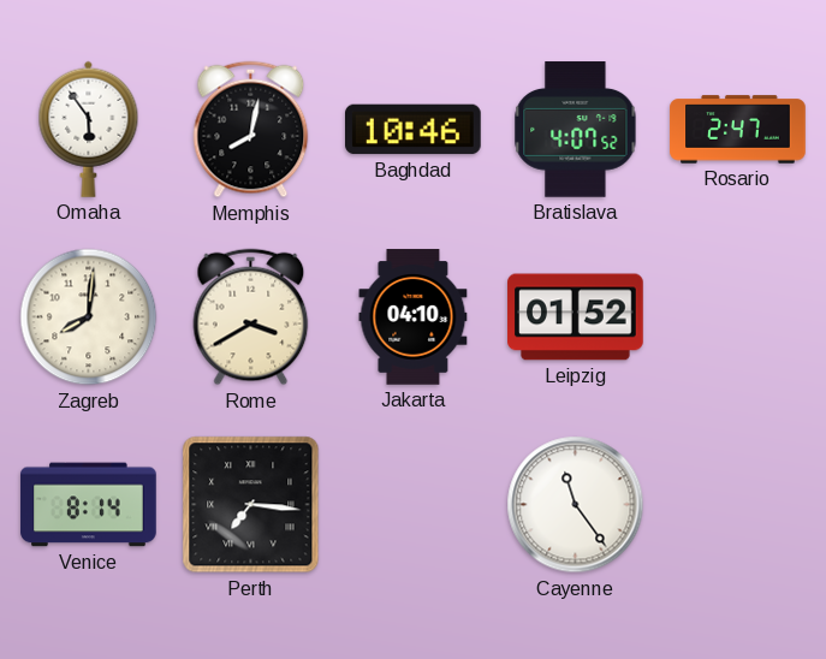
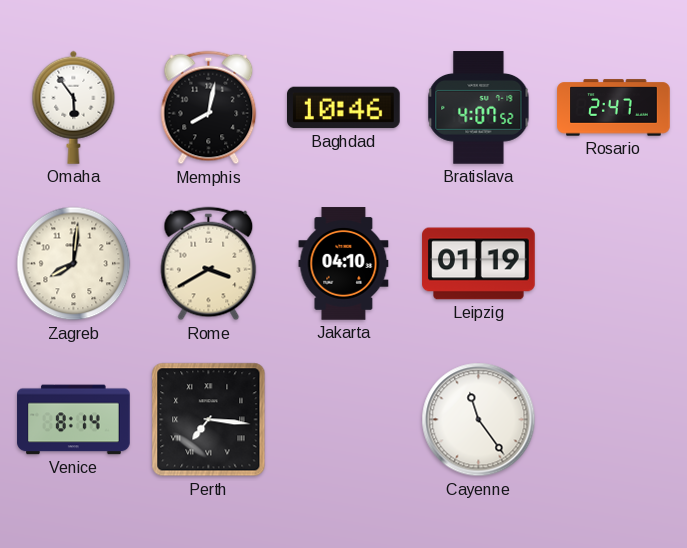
Leipzig: 01:52 -> 01:19
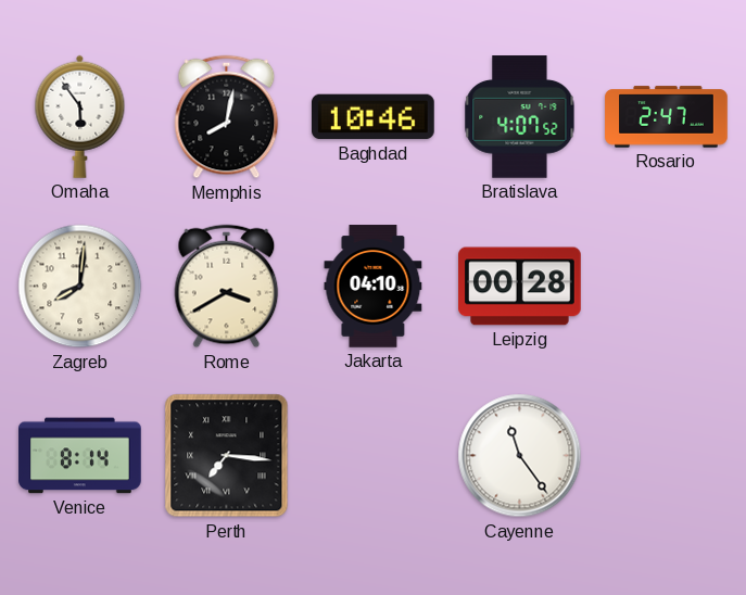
Leipzig: 01:19 -> 00:28
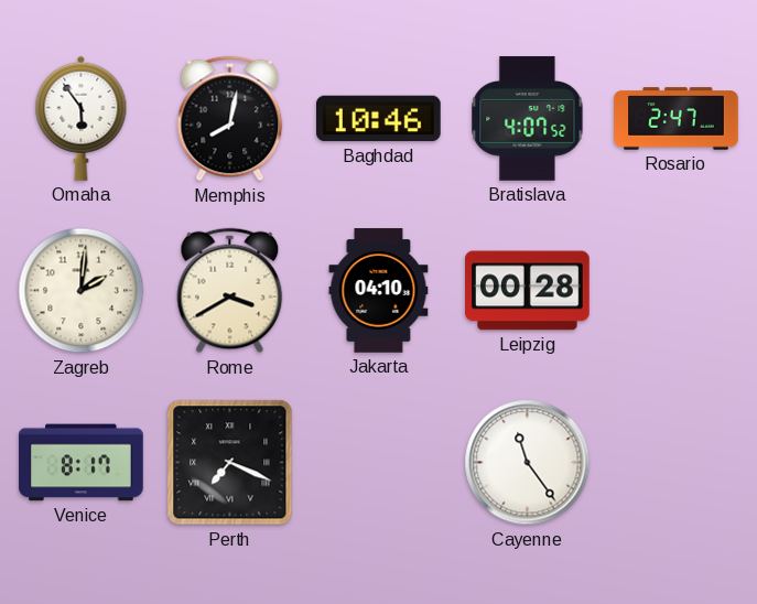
Zagreb: 8:01 -> 2:01
Venice: 8:14 -> 8:17
Perth: 7:16 -> 7:19
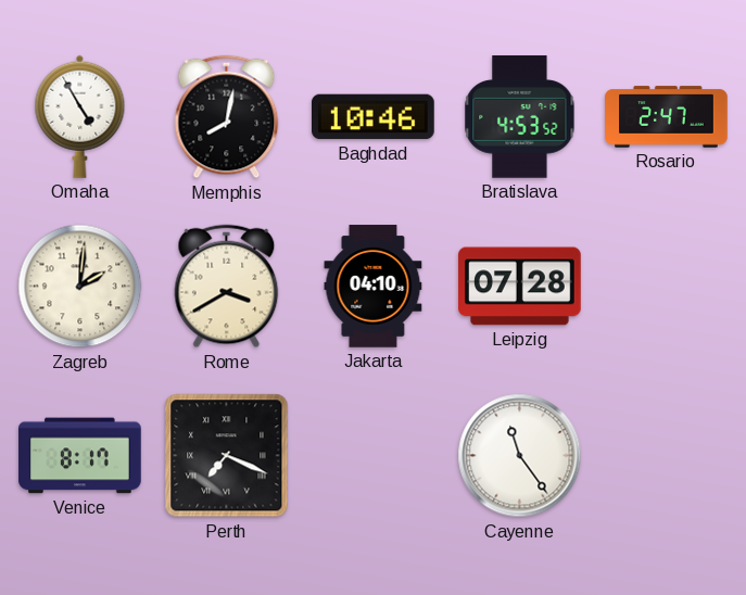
Omaha: 5:54 -> 4:55
Bratislava: 4:07 -> 4:53
Leipzig: 00:28 -> 07:28
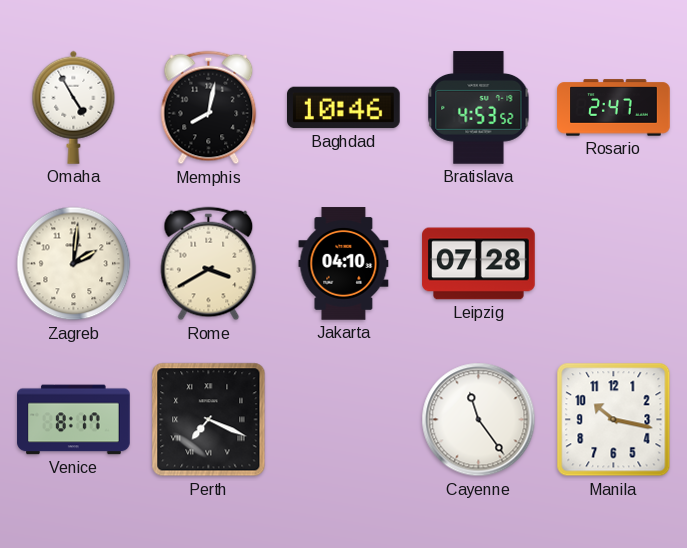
Manila: none -> 10:17
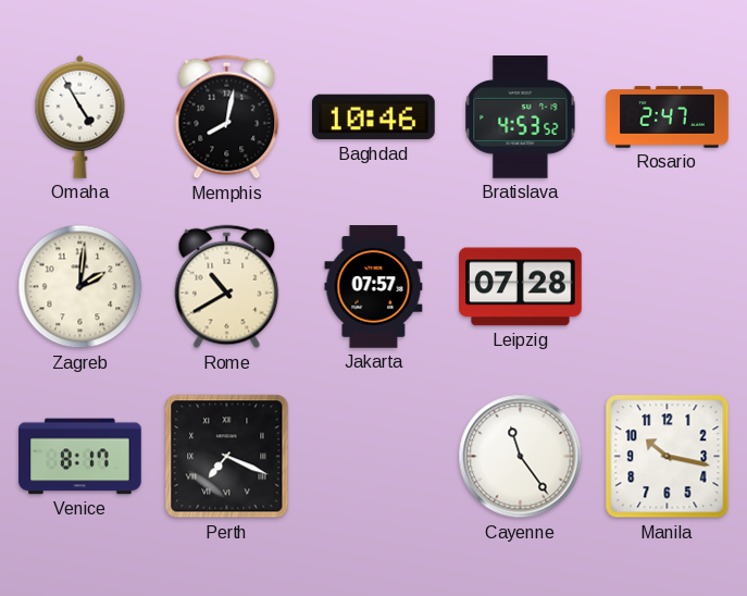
Rome: 3:40 -> 10:40
Jakarta: 04:10 -> 07:57
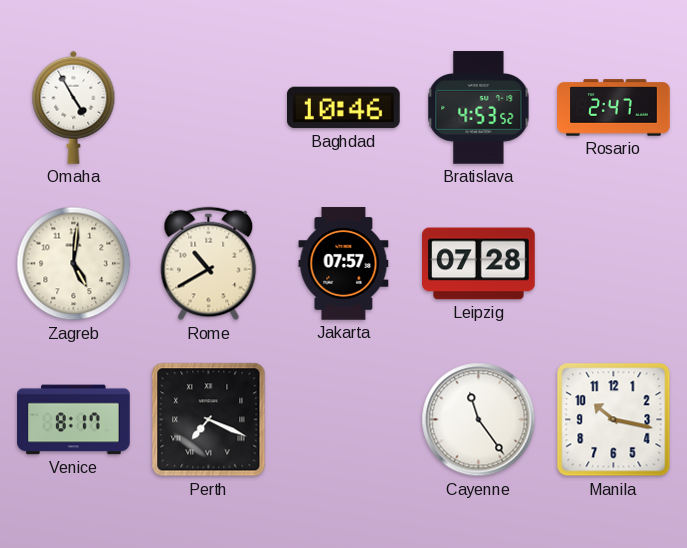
Memphis: 8:02 -> none
Zagreb: 2:01 -> 5:01
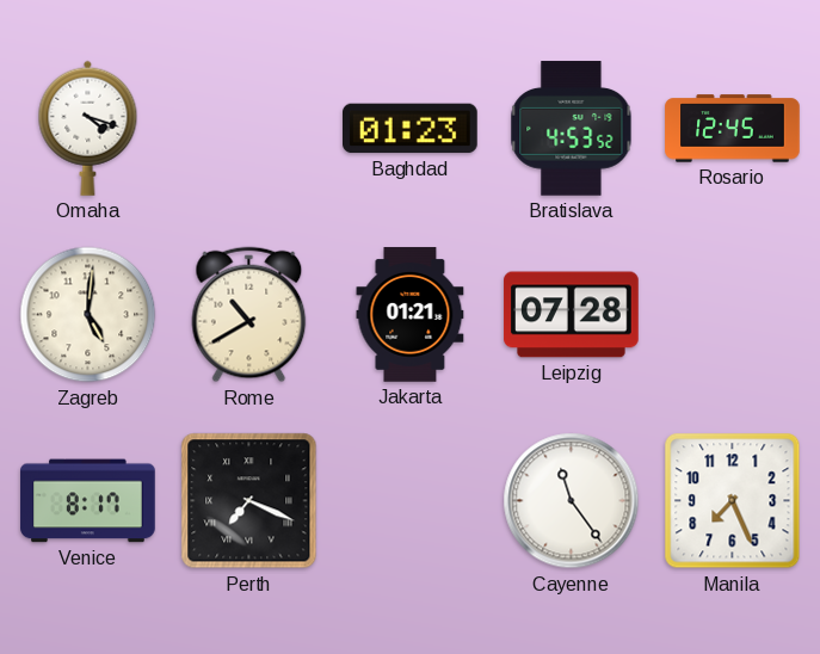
Omaha: 4:55 -> 4:18
Baghdad: 10:46 -> 01:23
Rosario: 2:47 -> 12:45
Jakarta: 07:57 -> 01:21
Manila: 10:17 -> 7:26
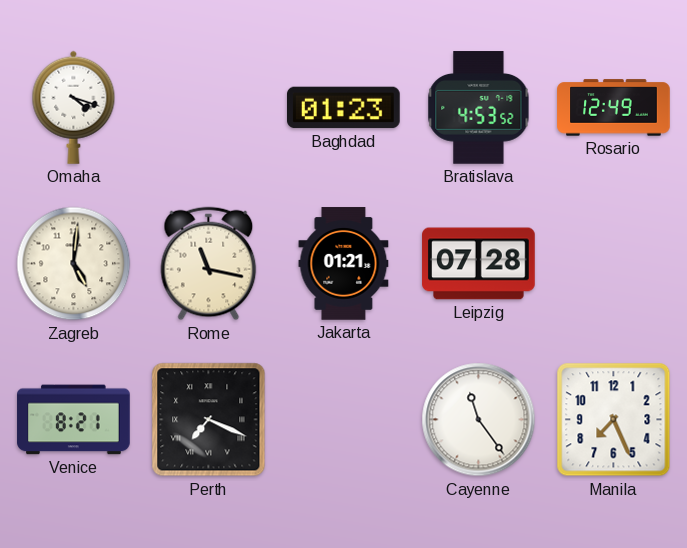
Rosario: 12:45 -> 12:49
Rome: 10:40 -> 11:17
Venice: 8:17 -> 8:21
